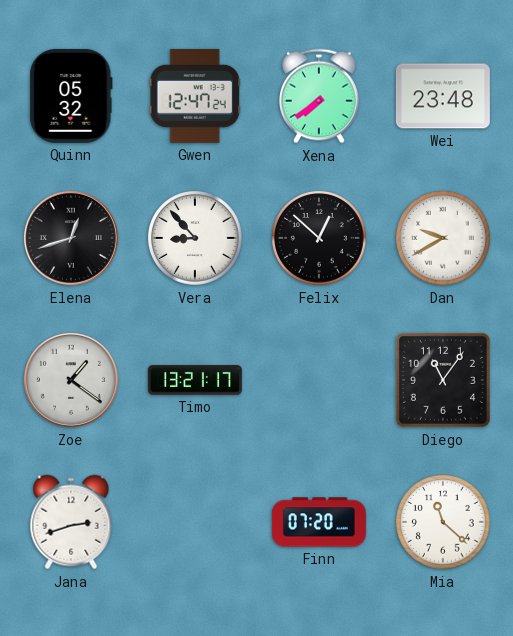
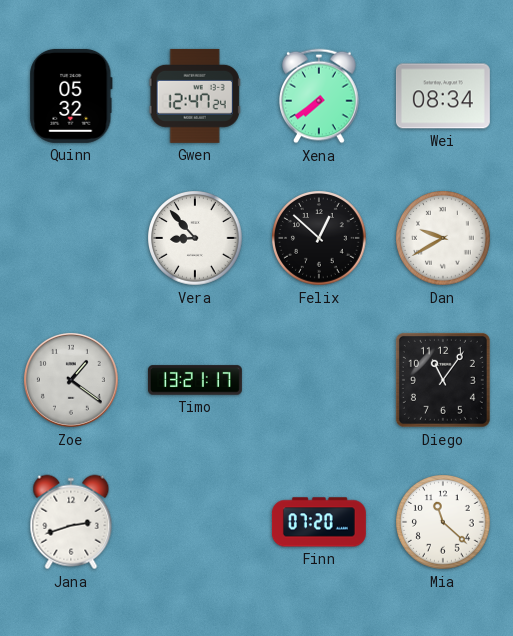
Wei: 23:48 -> 08:34
Elena: 12:42 -> none
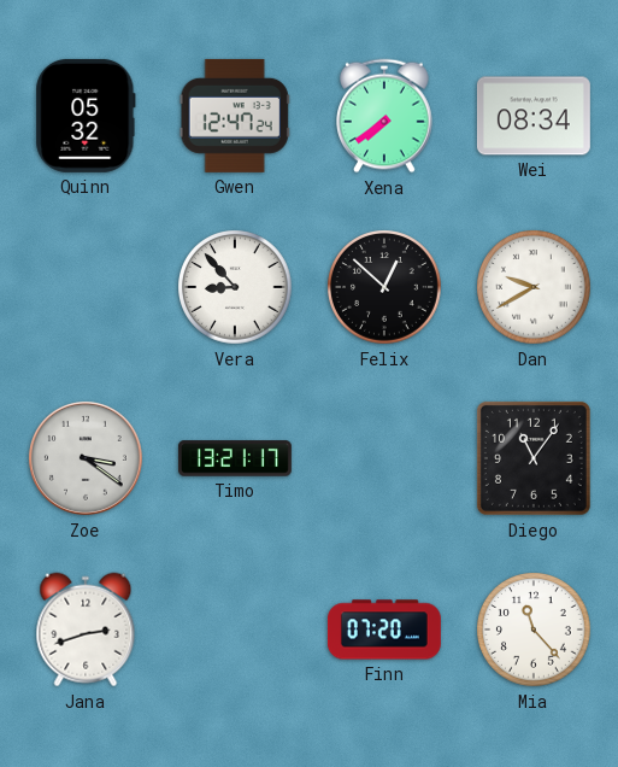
Zoe: 1:21 -> 3:21
Mia: 11:22 -> 11:23
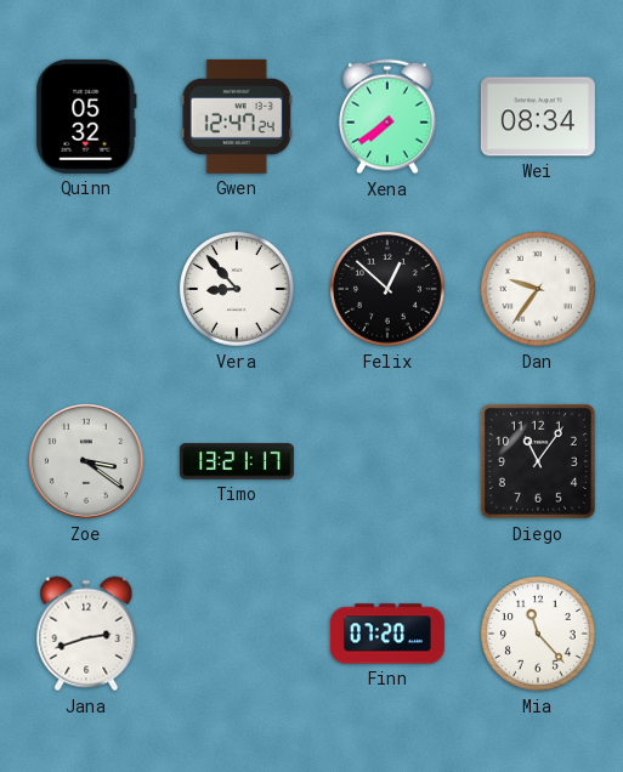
Dan: 9:40 -> 9:36
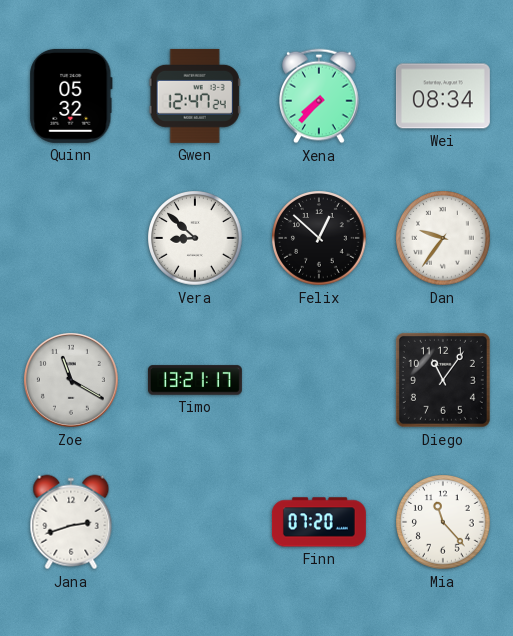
Xena: 7:39 -> 7:37
Vera: 8:53 -> 8:52
Zoe: 3:21 -> 11:20
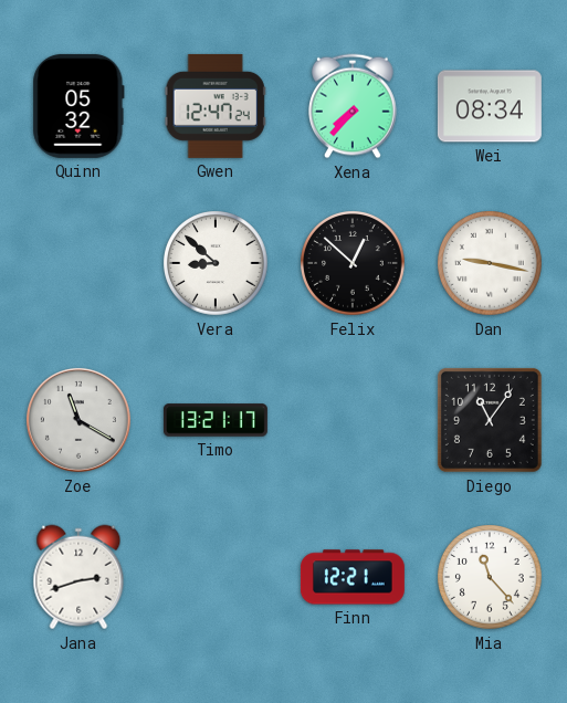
Dan: 9:36 -> 9:17
Finn: 07:20 -> 12:21
